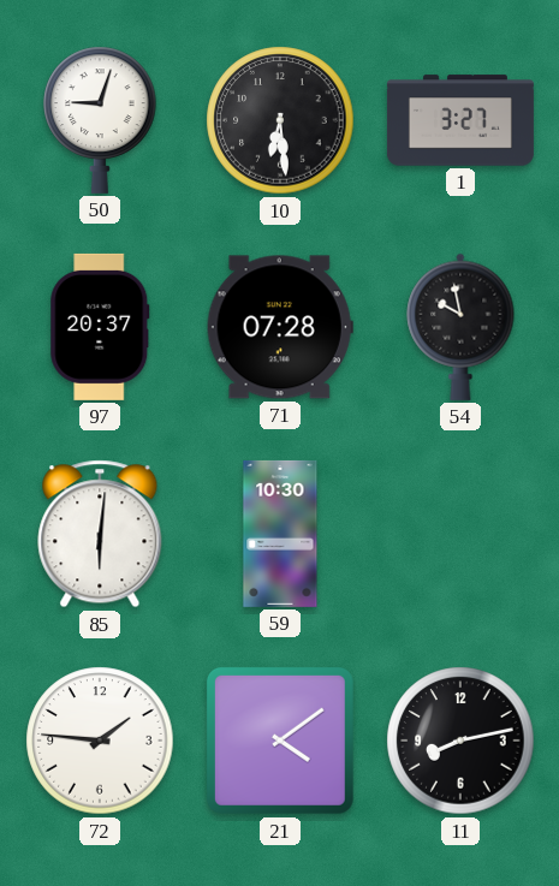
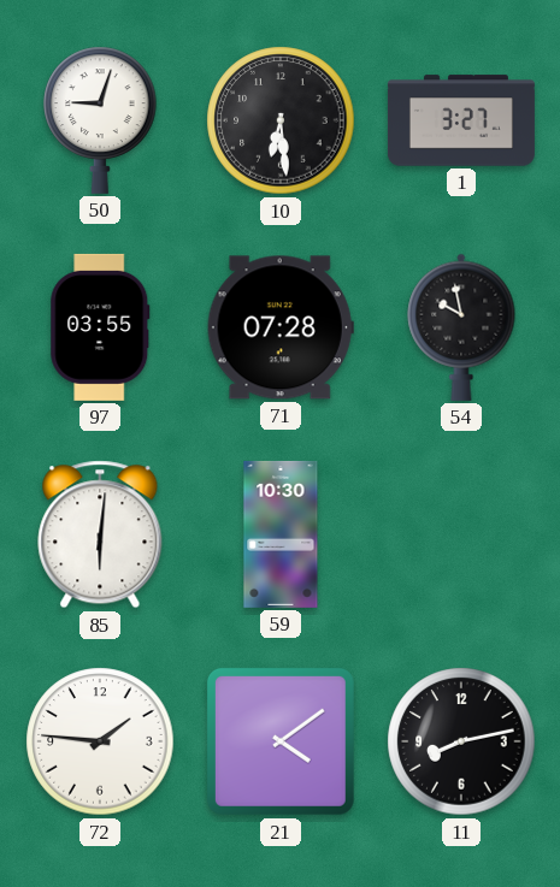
97: 20:37 -> 03:55
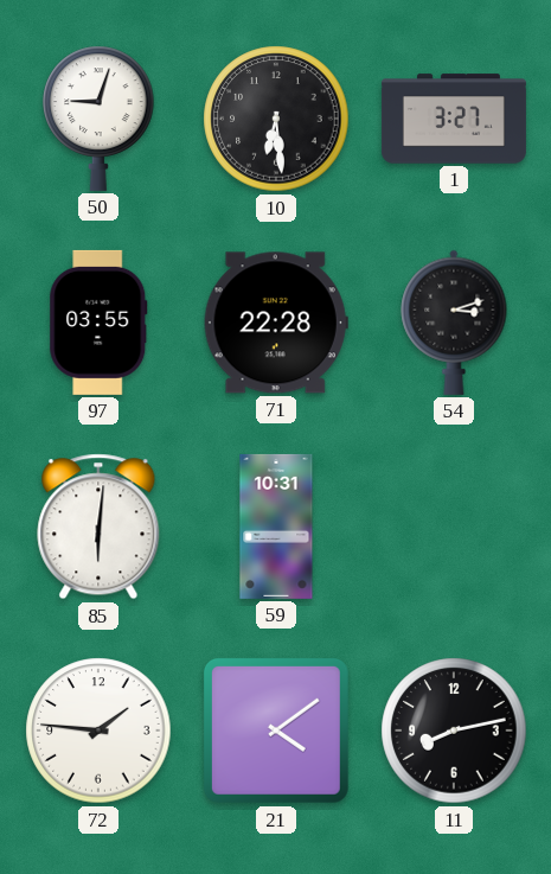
71: 07:28 -> 22:28
54: 9:58 -> 3:12
59: 10:30 -> 10:31
